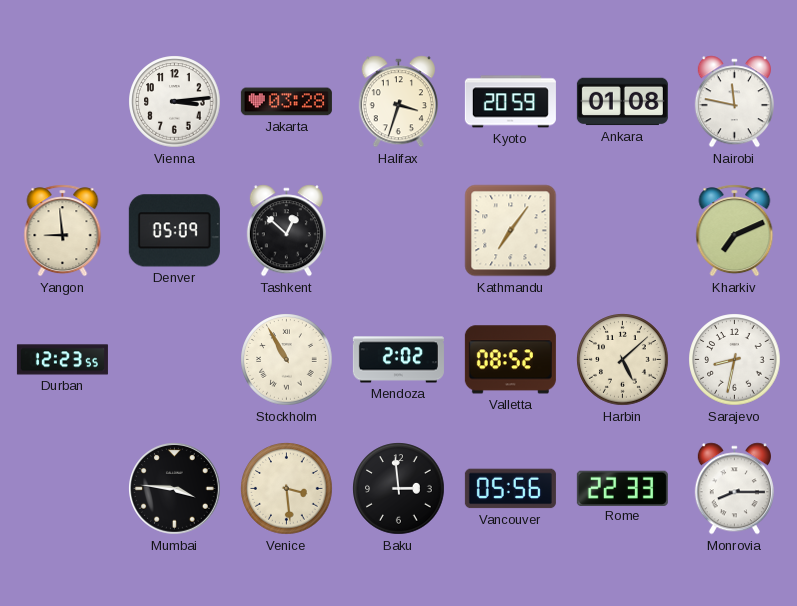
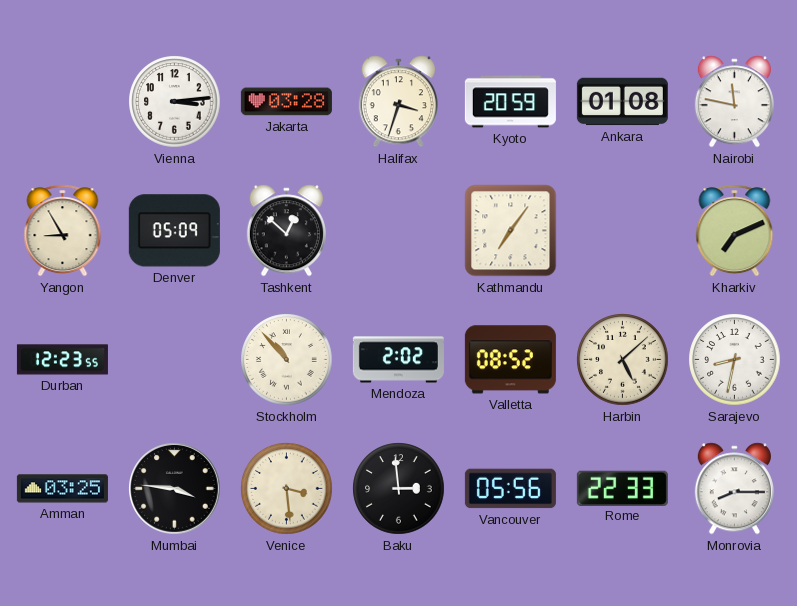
Yangon: 8:59 -> 8:55
Stockholm: 10:55 -> 10:53
Amman: none -> 03:25
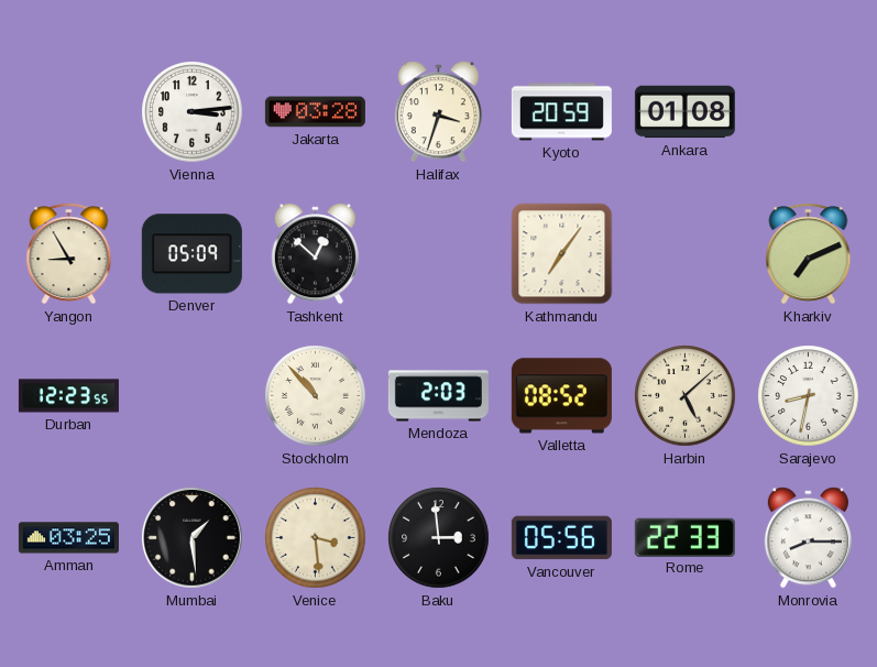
Nairobi: 11:47 -> none
Mendoza: 2:02 -> 2:03
Mumbai: 3:46 -> 1:29
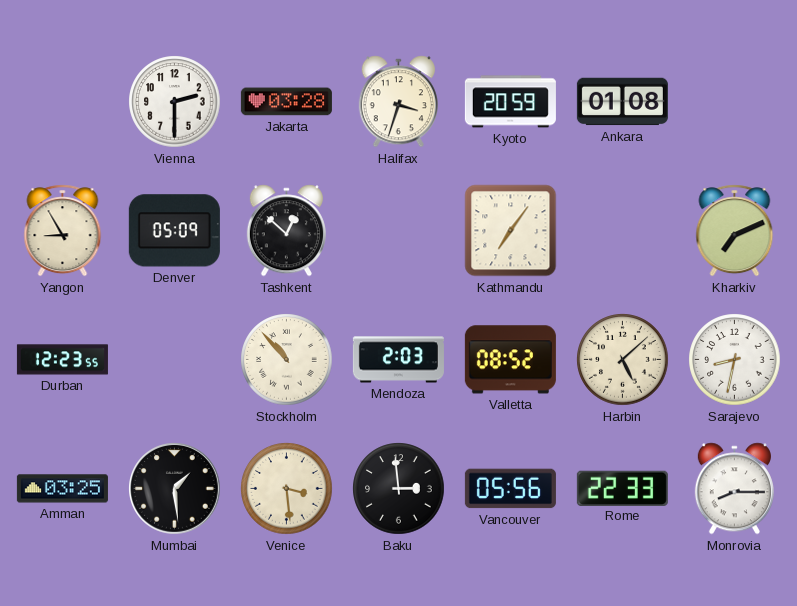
Vienna: 3:14 -> 2:30
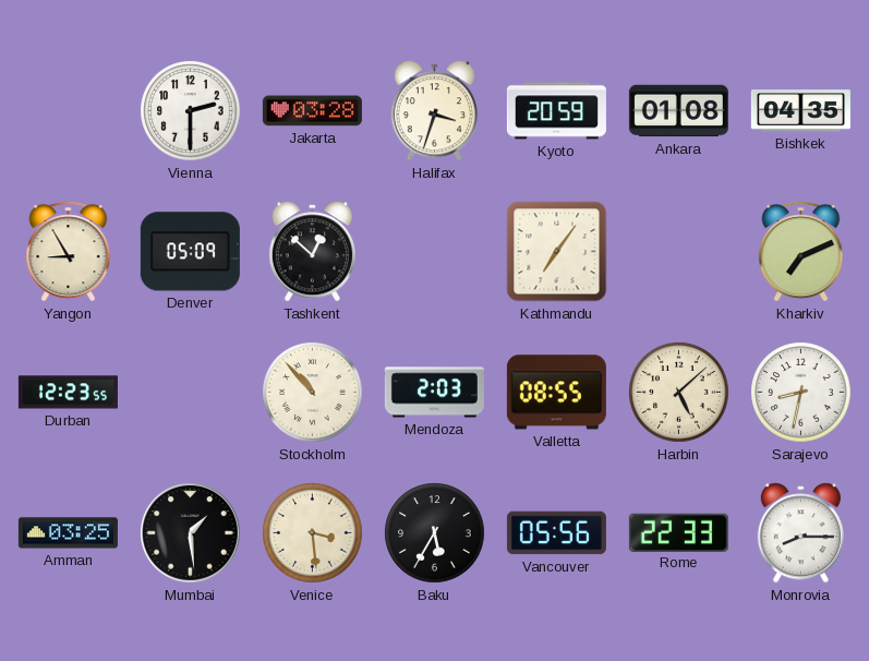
Bishkek: none -> 04:35
Valletta: 08:52 -> 08:55
Baku: 2:59 -> 5:35
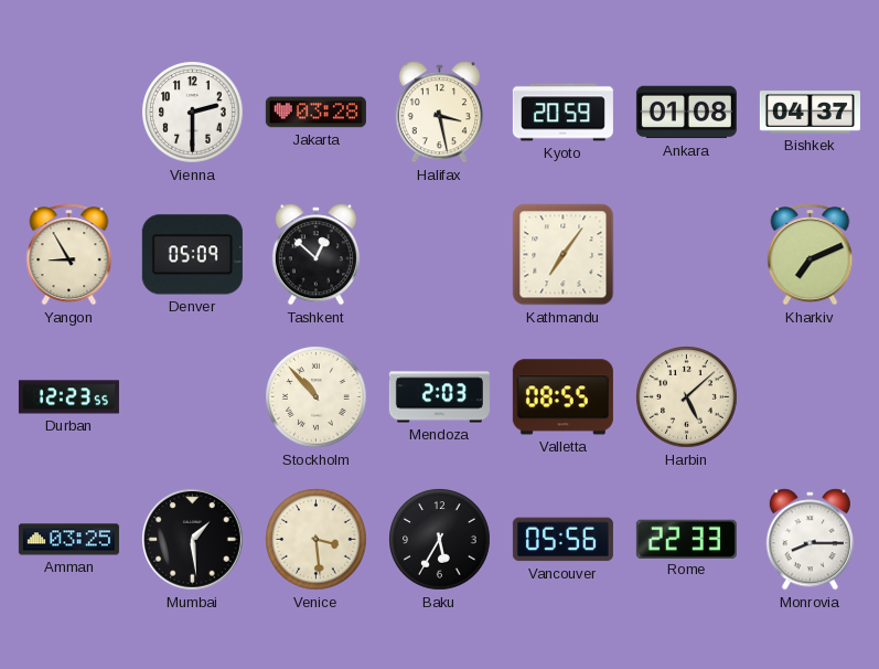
Halifax: 3:33 -> 3:28
Bishkek: 04:35 -> 04:37
Sarajevo: 8:32 -> none
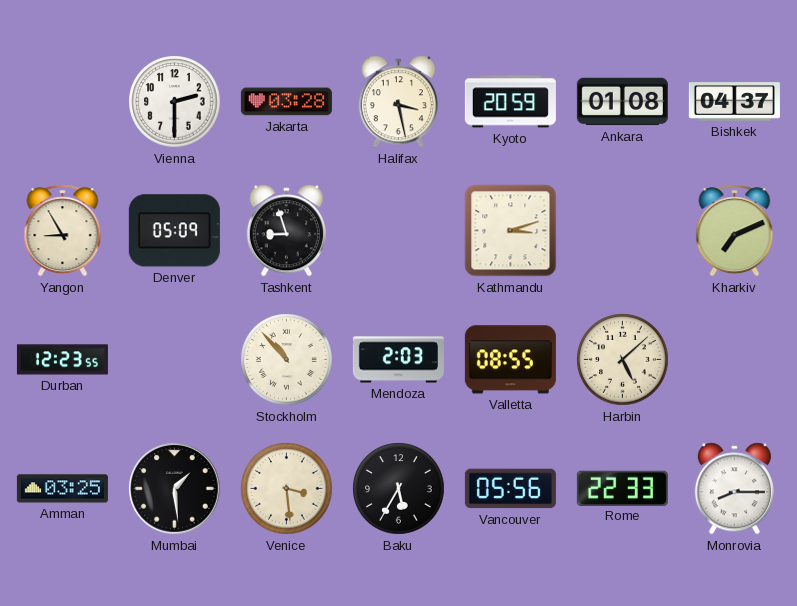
Tashkent: 12:52 -> 8:57
Kathmandu: 7:06 -> 3:12
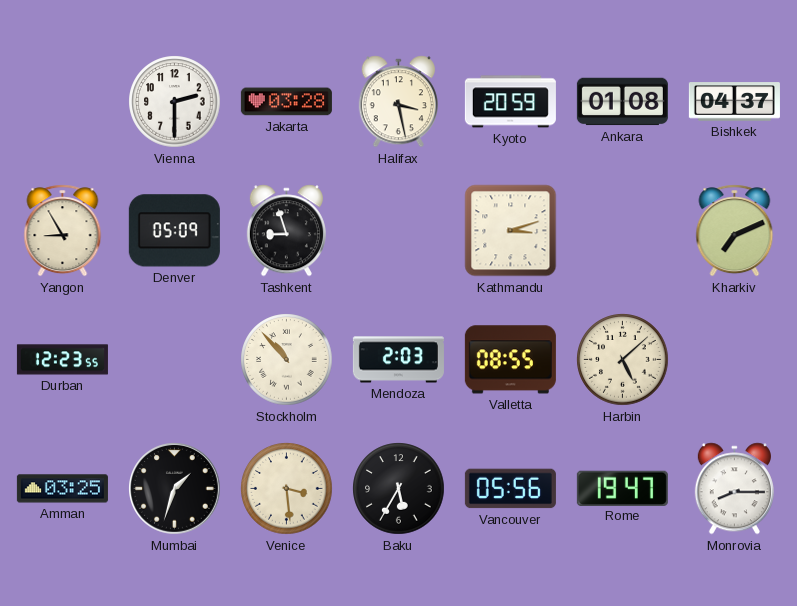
Mumbai: 1:29 -> 1:33
Rome: 22:33 -> 19:47
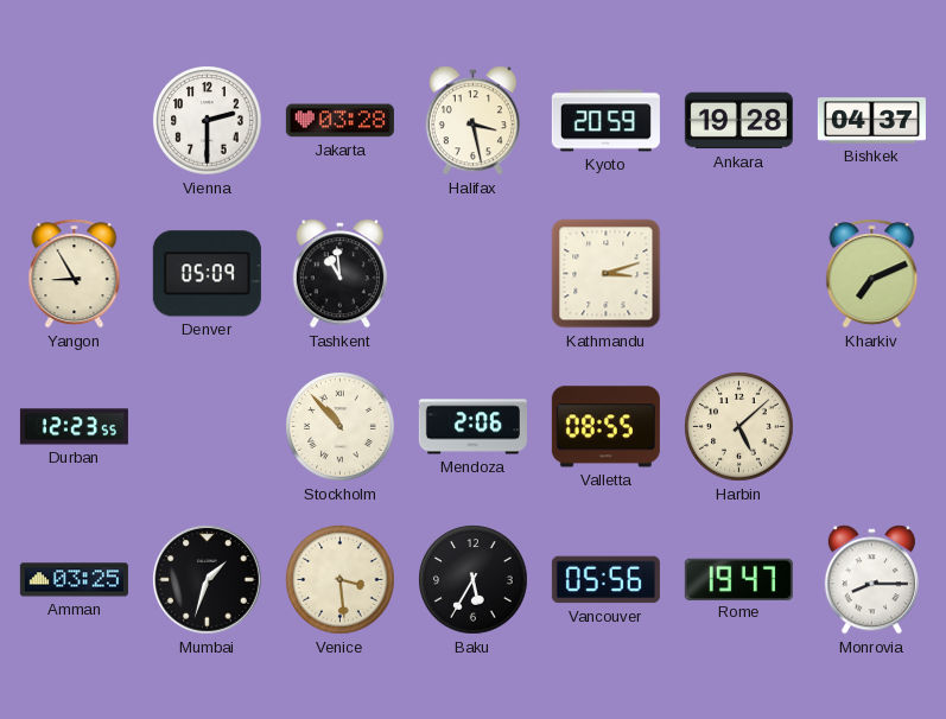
Ankara: 01:08 -> 19:28
Tashkent: 8:57 -> 10:59
Mendoza: 2:03 -> 2:06
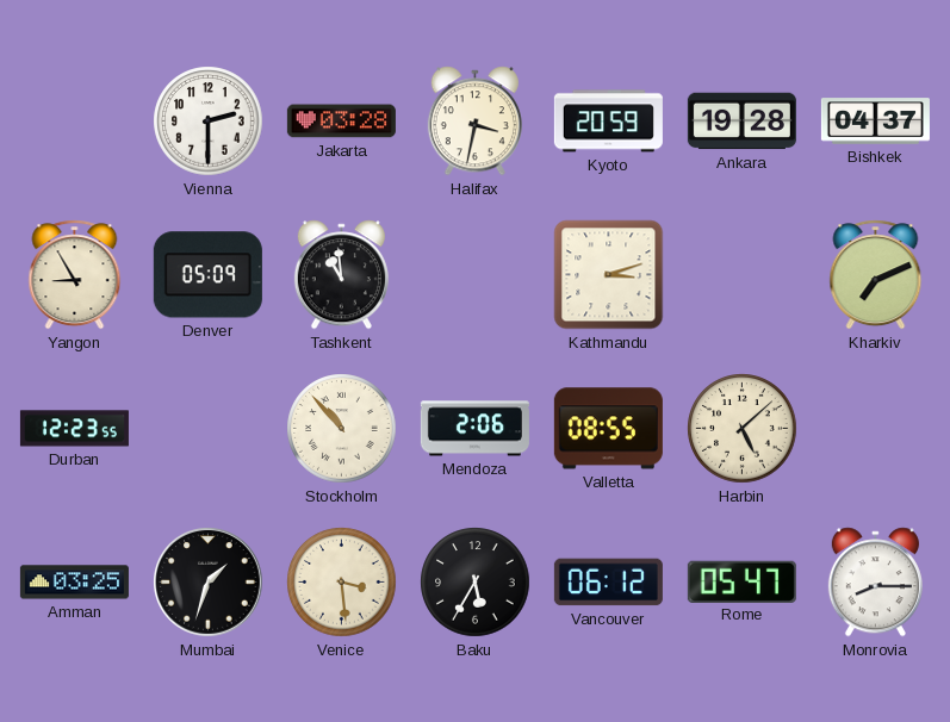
Halifax: 3:28 -> 3:32
Vancouver: 05:56 -> 06:12
Rome: 19:47 -> 05:47
